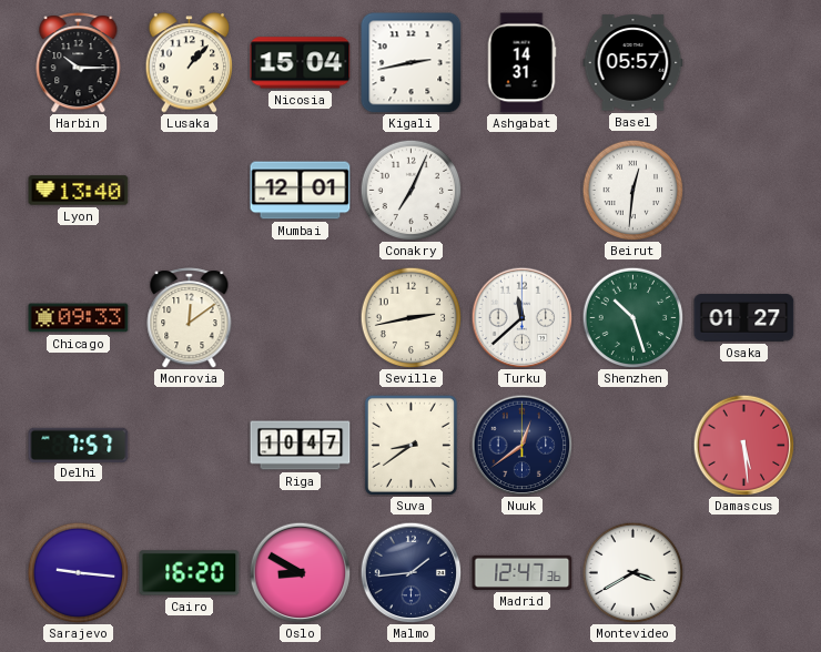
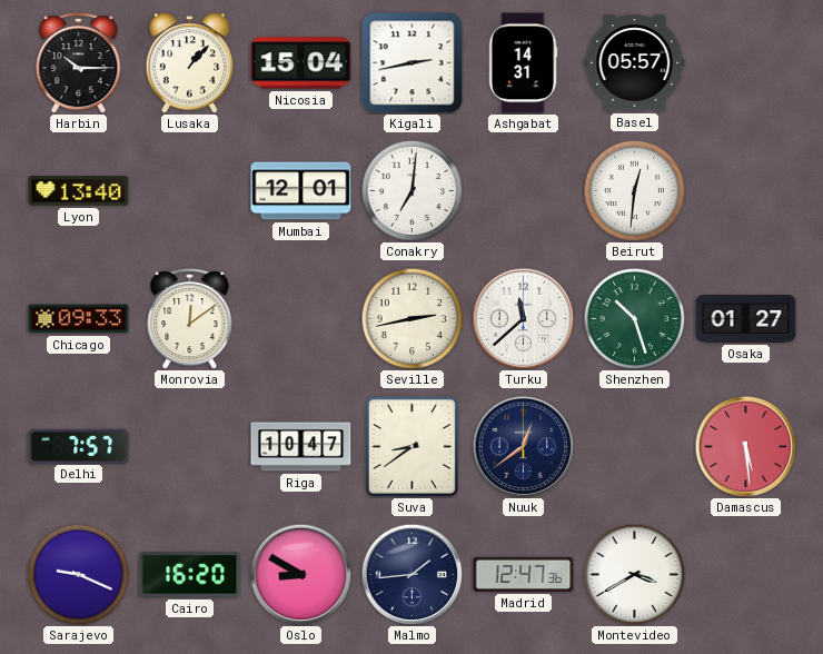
Conakry: 7:04 -> 7:01
Sarajevo: 9:16 -> 9:19
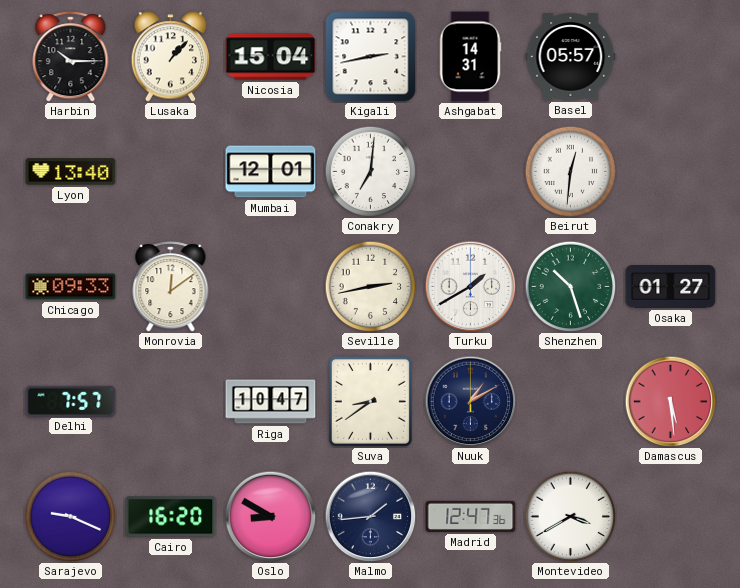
Turku: 11:38 -> 1:40
Nuuk: 12:39 -> 1:10
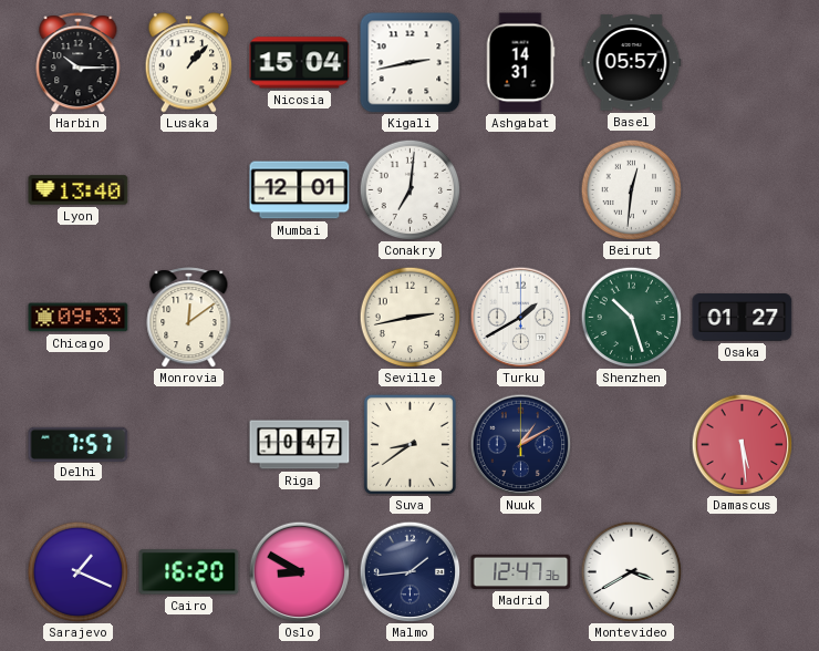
Sarajevo: 9:19 -> 1:19
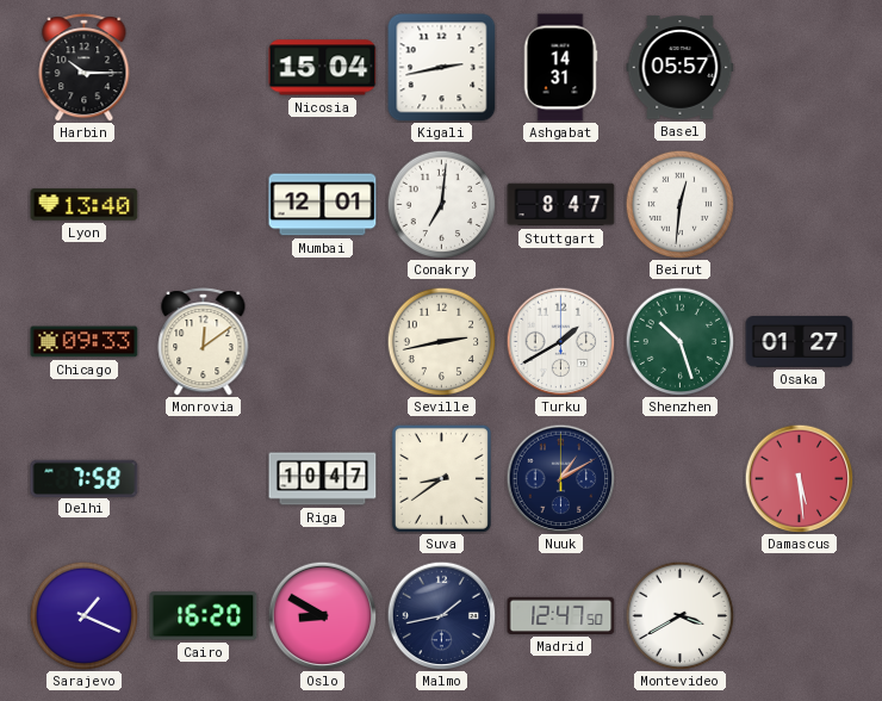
Lusaka: 1:07 -> none
Stuttgart: none -> 8:47
Delhi: 7:57 -> 7:58
Malmo: 1:44 -> 1:43
Madrid: 12:47:36 -> 12:47:50
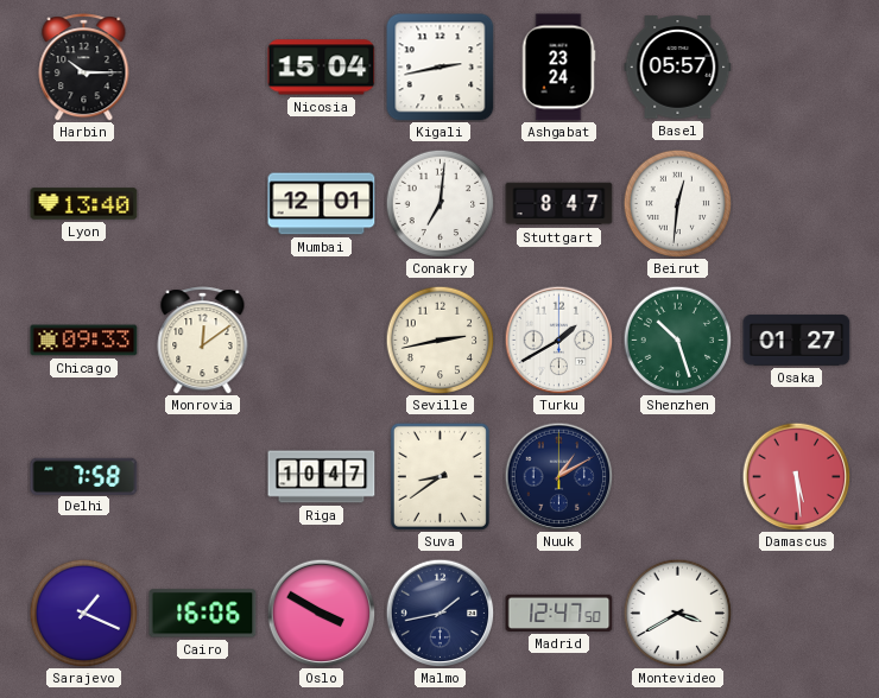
Ashgabat: 14:31 -> 23:24
Cairo: 16:20 -> 16:06
Oslo: 8:50 -> 3:50
